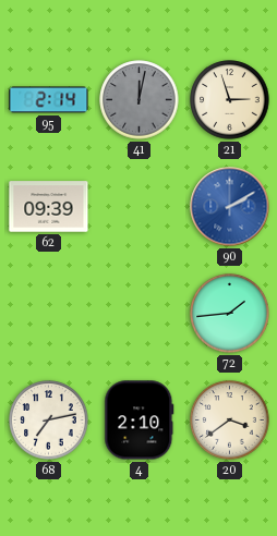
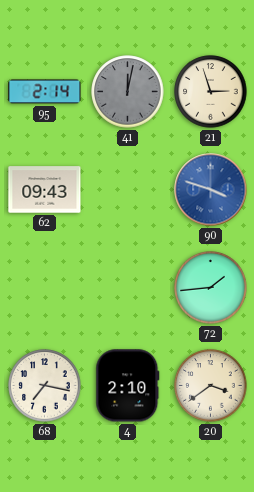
62: 09:39 -> 09:43
90: 2:10 -> 3:48
68: 7:13 -> 7:17
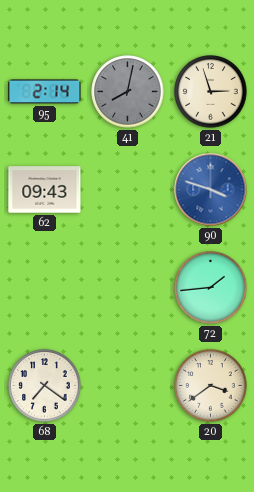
41: 12:02 -> 8:02
68: 7:17 -> 7:21
4: 2:10 -> none
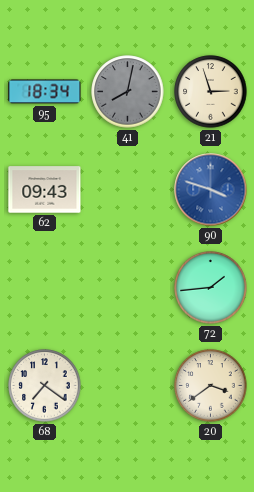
95: 2:14 -> 18:34
